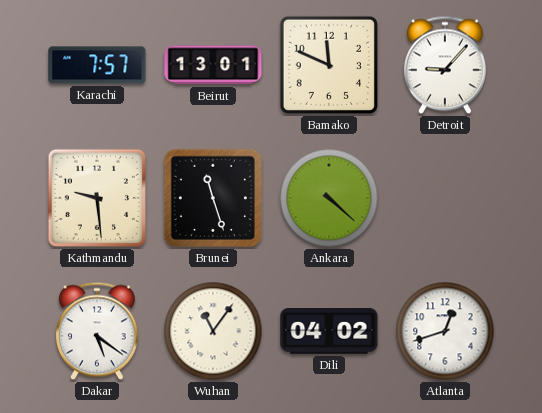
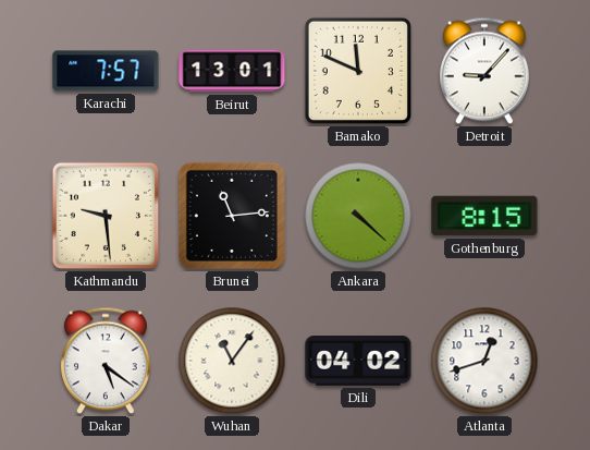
Brunei: 11:27 -> 11:14
Gothenburg: none -> 8:15
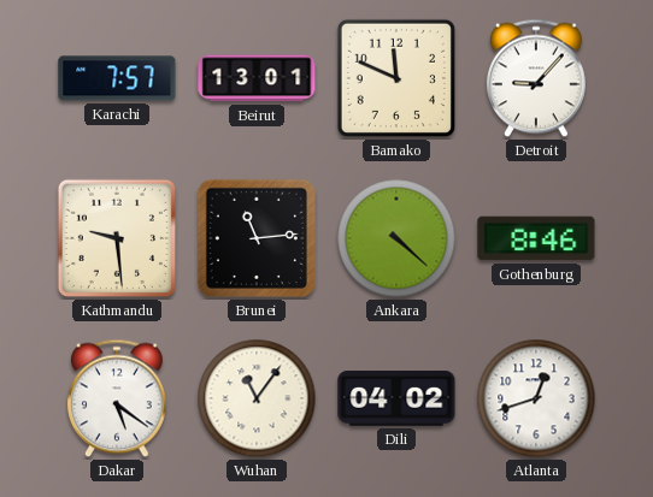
Gothenburg: 8:15 -> 8:46
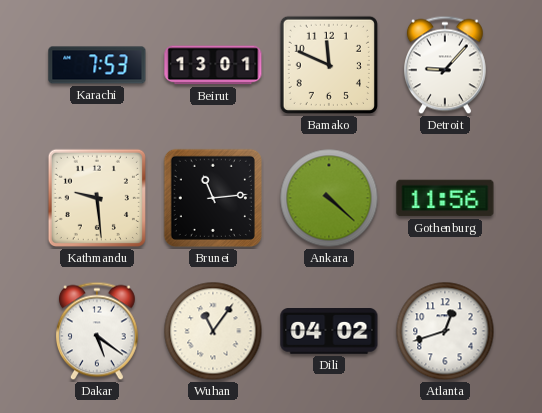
Karachi: 7:57 -> 7:53
Gothenburg: 8:46 -> 11:56
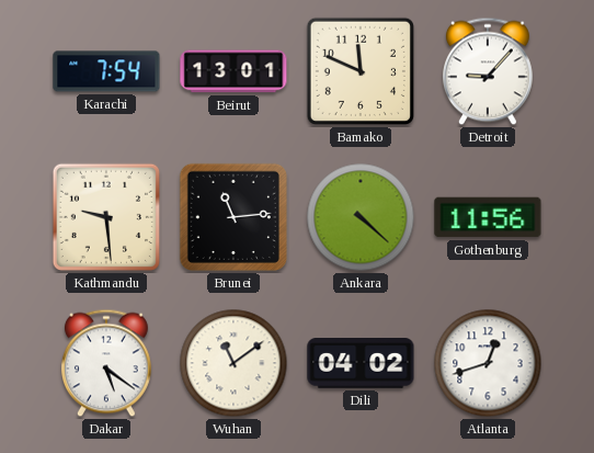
Karachi: 7:53 -> 7:54
Wuhan: 11:06 -> 11:09
